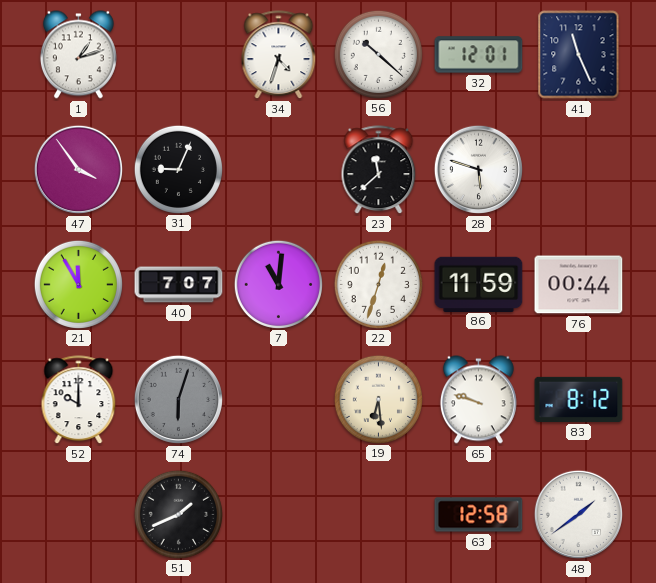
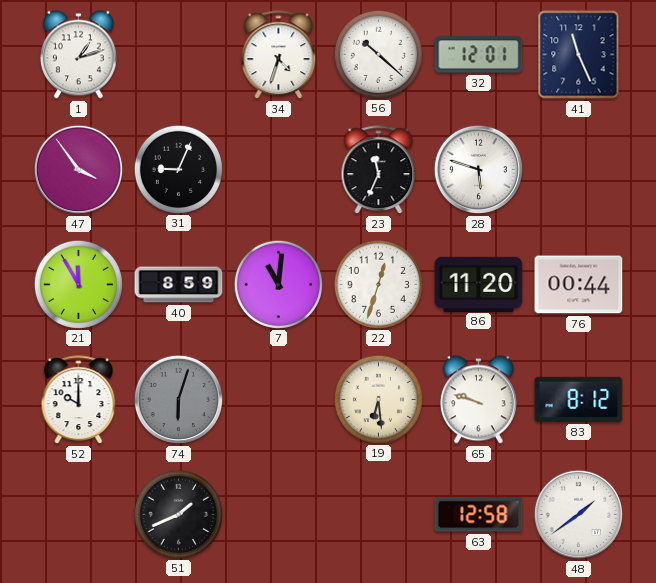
23: 11:38 -> 11:34
40: 7:07 -> 8:59
86: 11:59 -> 11:20
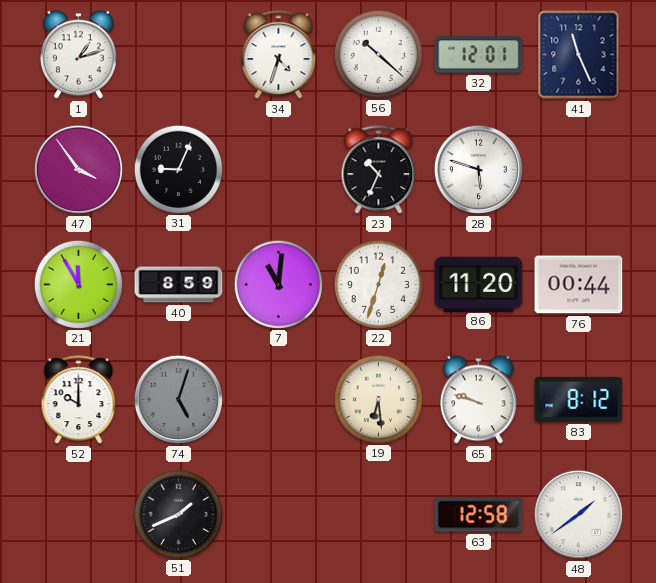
23: 11:34 -> 10:34
74: 6:03 -> 5:03
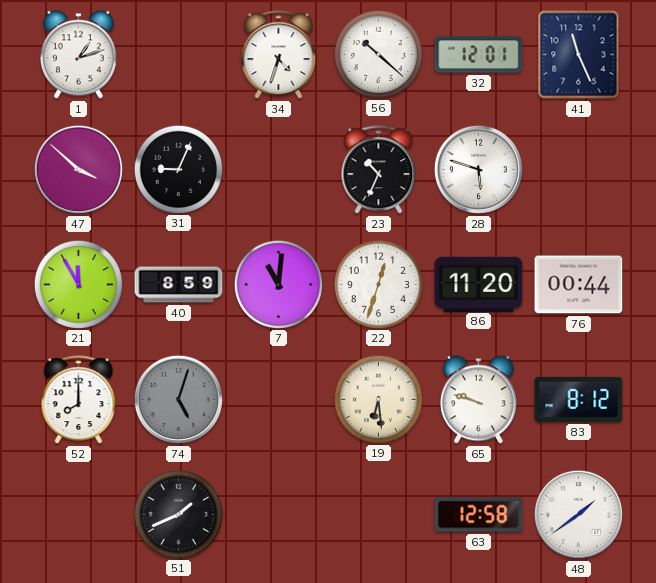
47: 3:54 -> 3:52
52: 10:00 -> 8:00
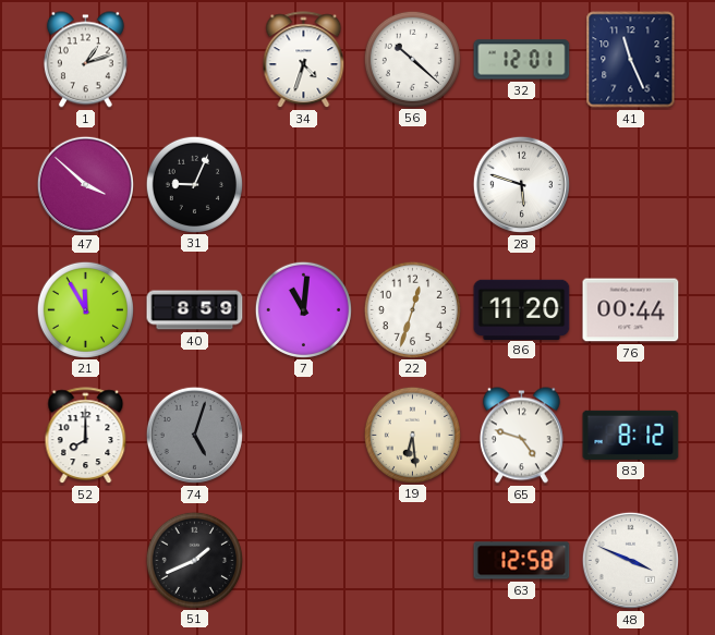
23: 10:34 -> none
65: 9:48 -> 4:48
48: 1:39 -> 3:49
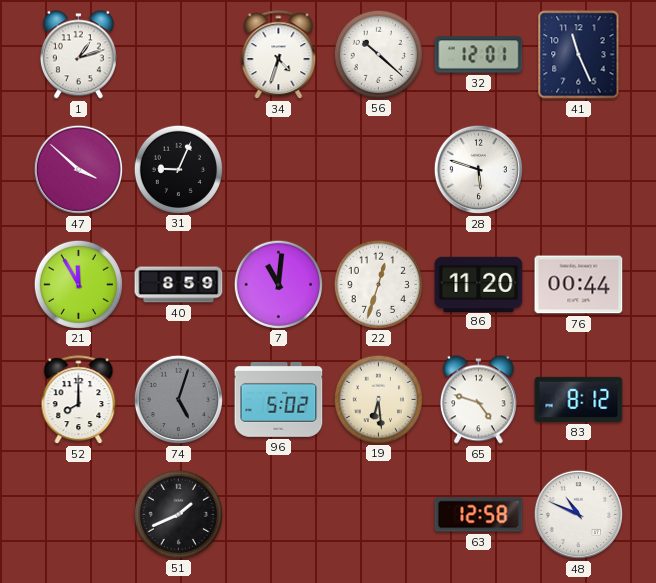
96: none -> 5:02
48: 3:49 -> 10:49
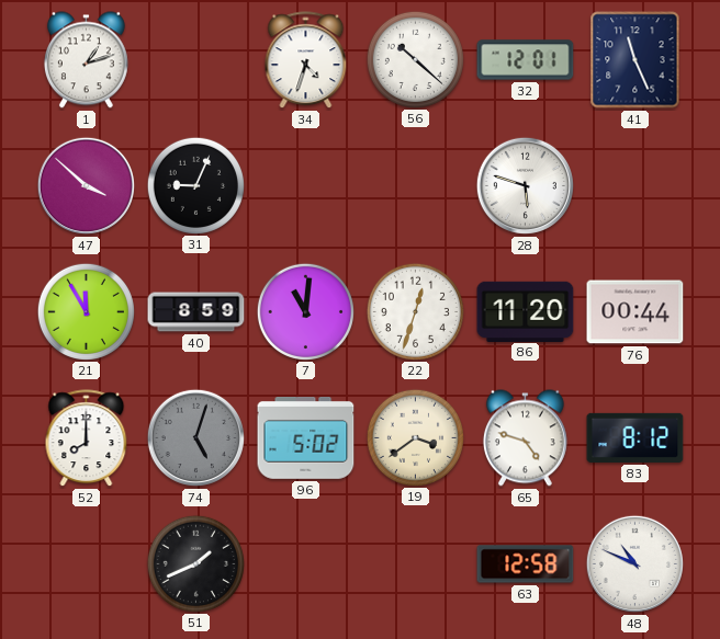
19: 6:29 -> 3:39
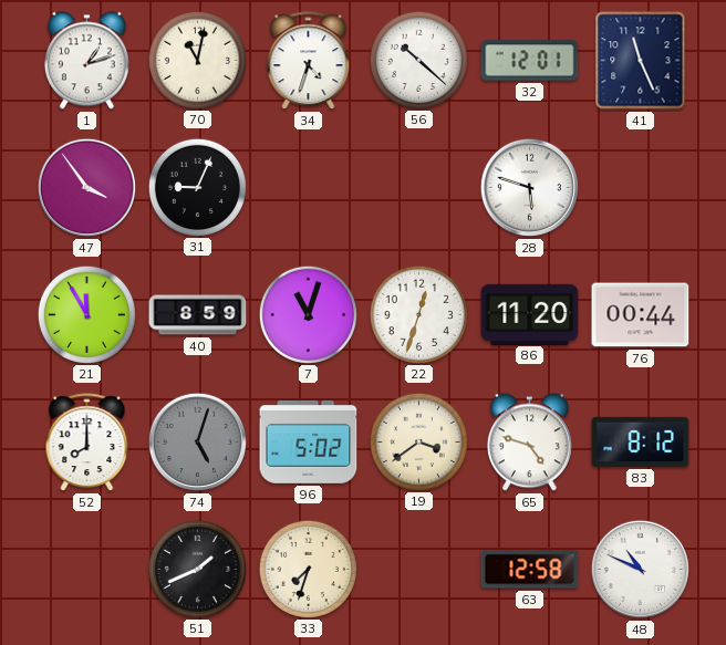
70: none -> 11:02
47: 3:52 -> 3:54
7: 11:01 -> 11:03
33: none -> 7:33
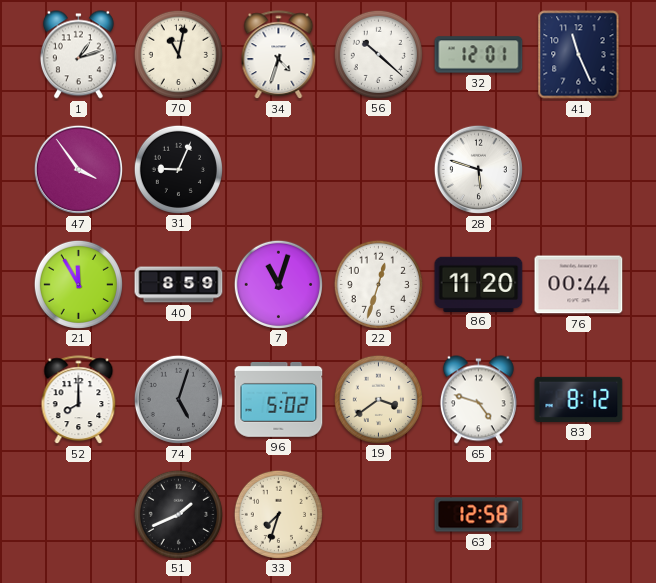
48: 10:49 -> none
